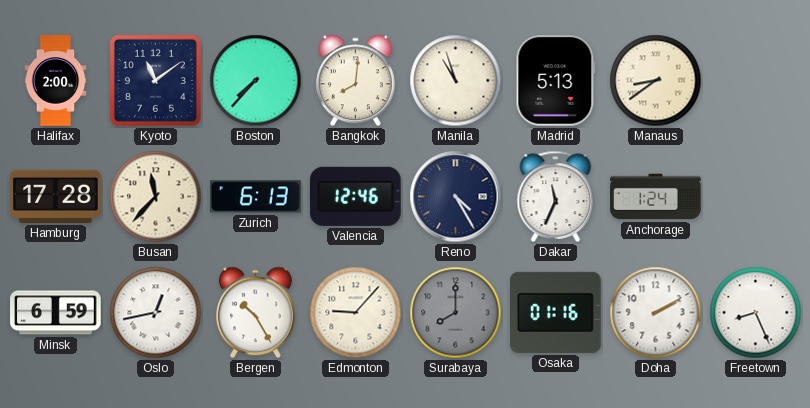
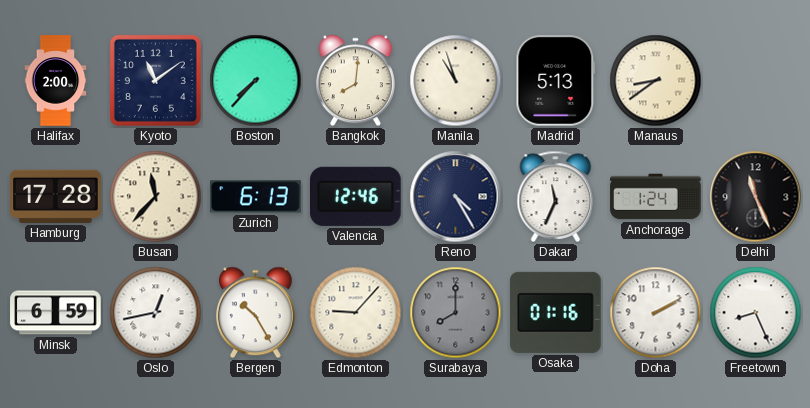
Delhi: none -> 11:26
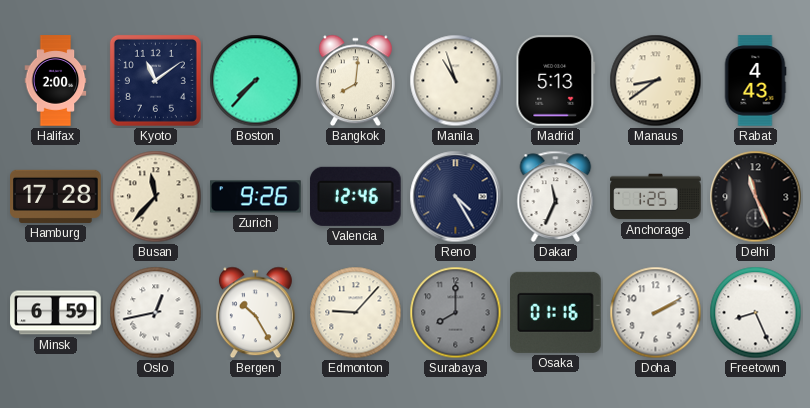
Rabat: none -> 4:43
Zurich: 6:13 -> 9:26
Anchorage: 1:24 -> 1:25
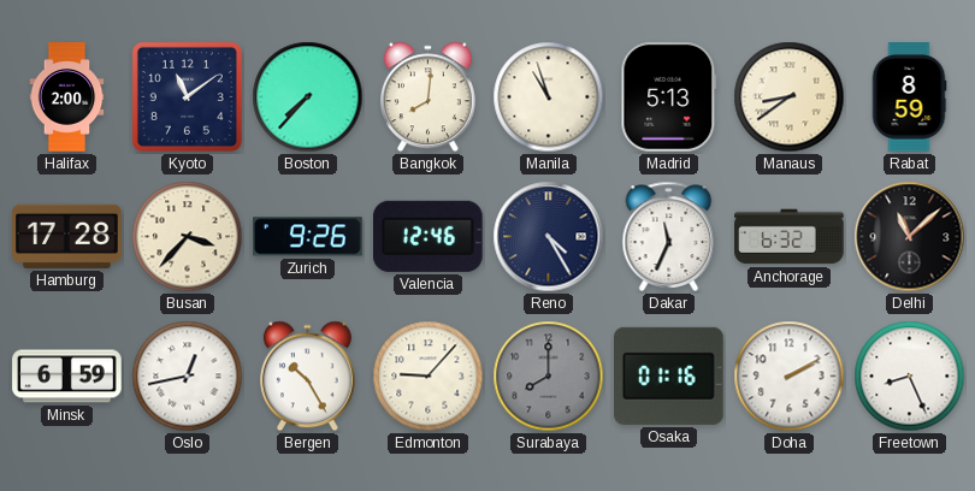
Rabat: 4:43 -> 8:59
Busan: 11:37 -> 3:37
Anchorage: 1:25 -> 6:32
Delhi: 11:26 -> 11:08
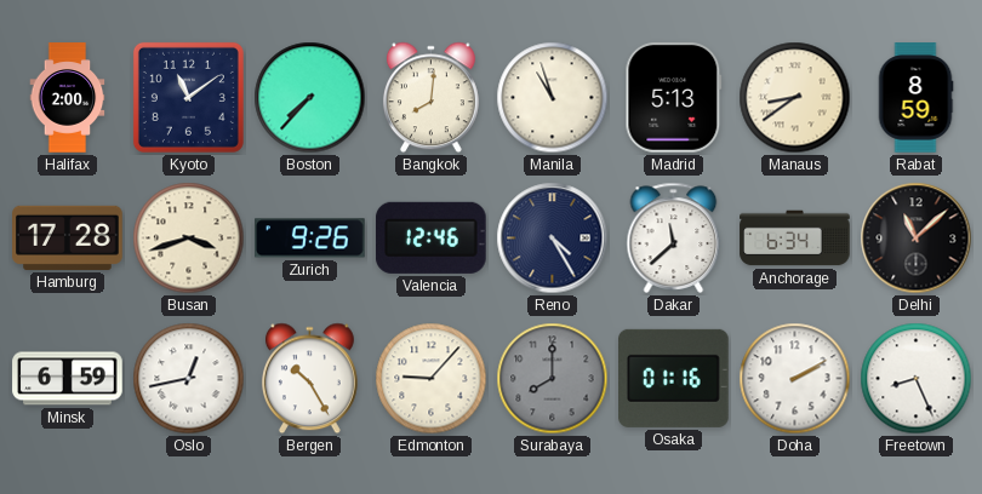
Busan: 3:37 -> 3:42
Dakar: 11:34 -> 11:38
Anchorage: 6:32 -> 6:34
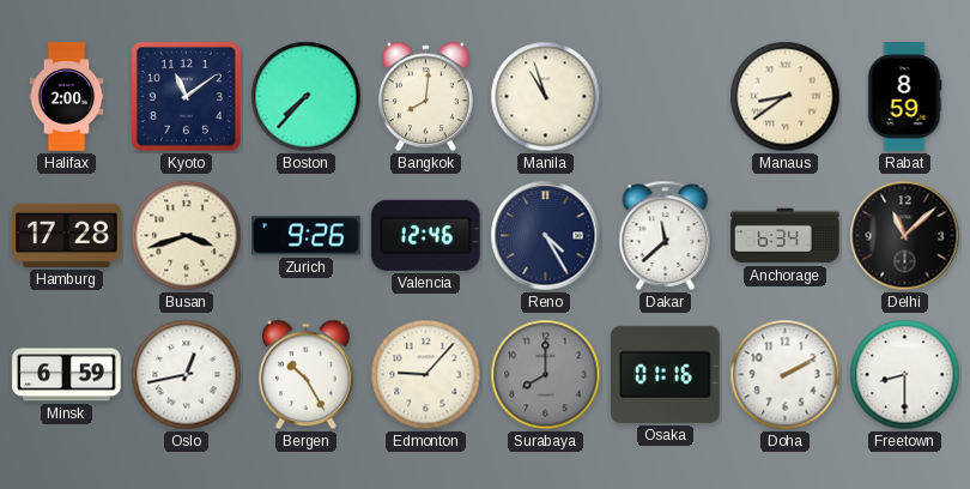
Madrid: 5:13 -> none
Freetown: 8:26 -> 8:30
